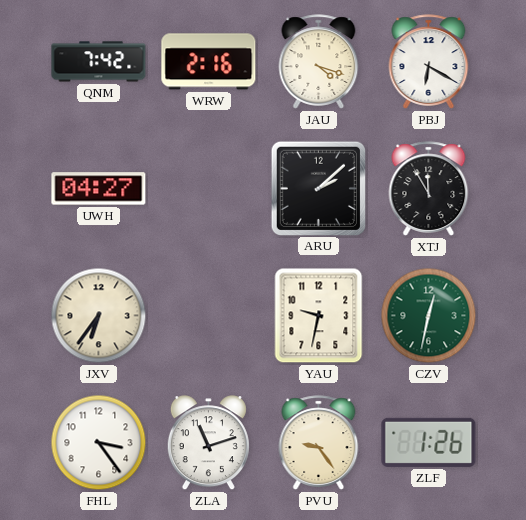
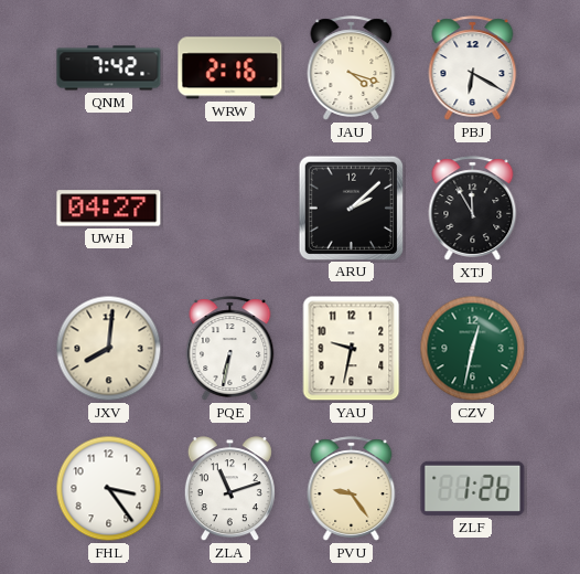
JXV: 6:36 -> 8:01
PQE: none -> 6:32
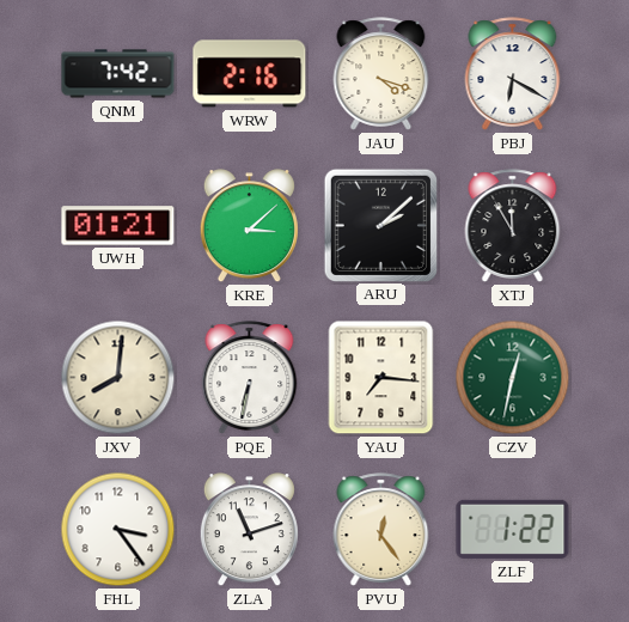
UWH: 04:27 -> 01:21
KRE: none -> 3:08
YAU: 9:32 -> 7:16
PVU: 9:24 -> 12:24
ZLF: 1:26 -> 1:22
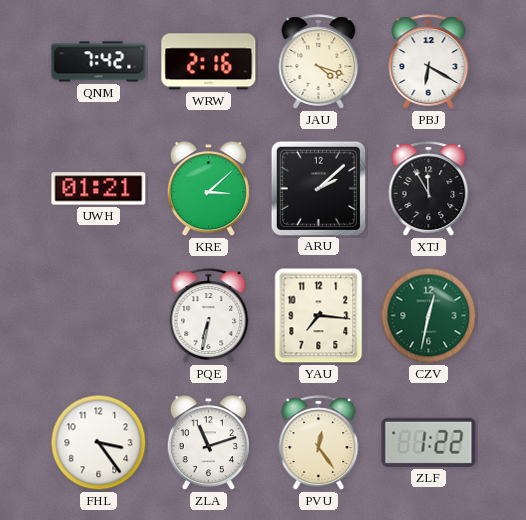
JXV: 8:01 -> none
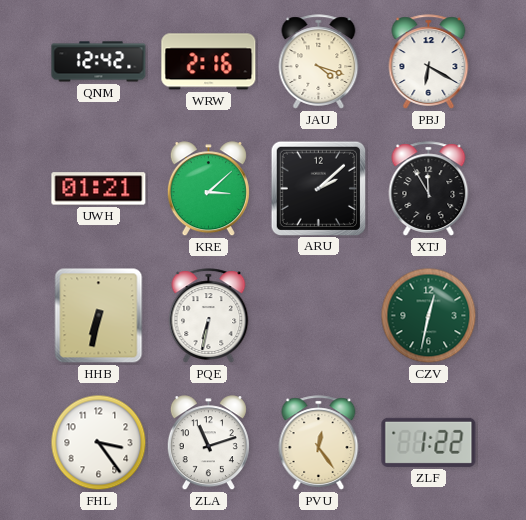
QNM: 7:42 -> 12:42
HHB: none -> 6:32
YAU: 7:16 -> none
